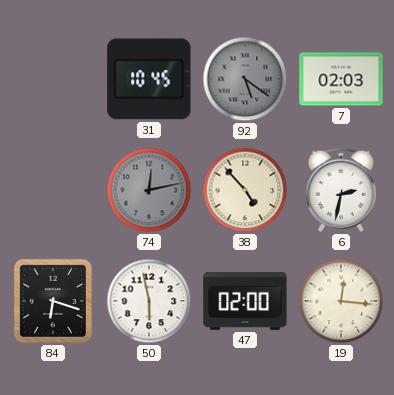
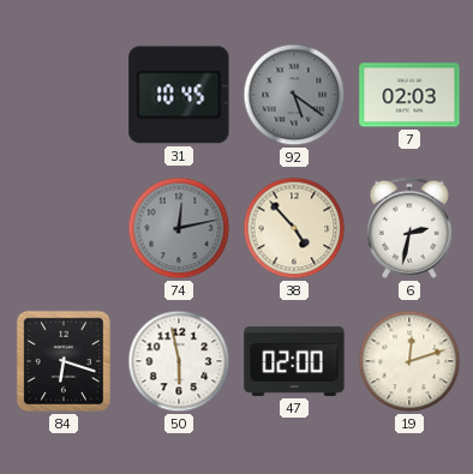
19: 12:16 -> 12:12
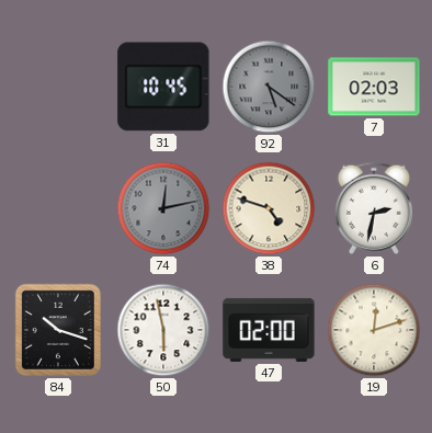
38: 4:53 -> 4:48
84: 6:18 -> 10:18
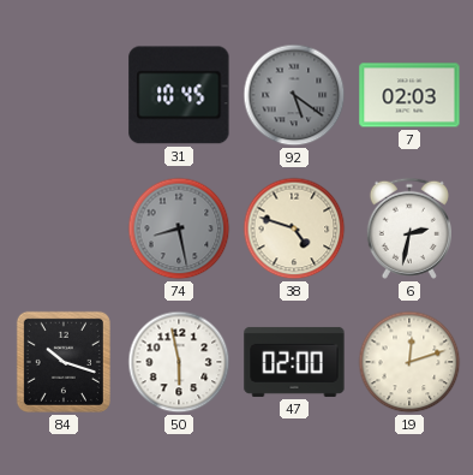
74: 12:13 -> 8:28
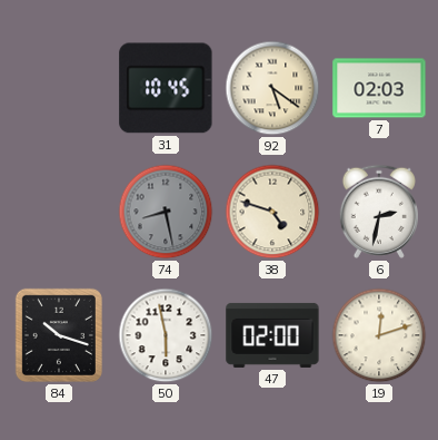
92 dial: grey -> cream
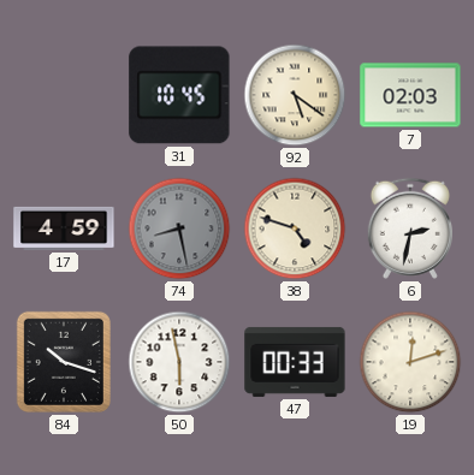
17: none -> 4:59
47: 02:00 -> 00:33
